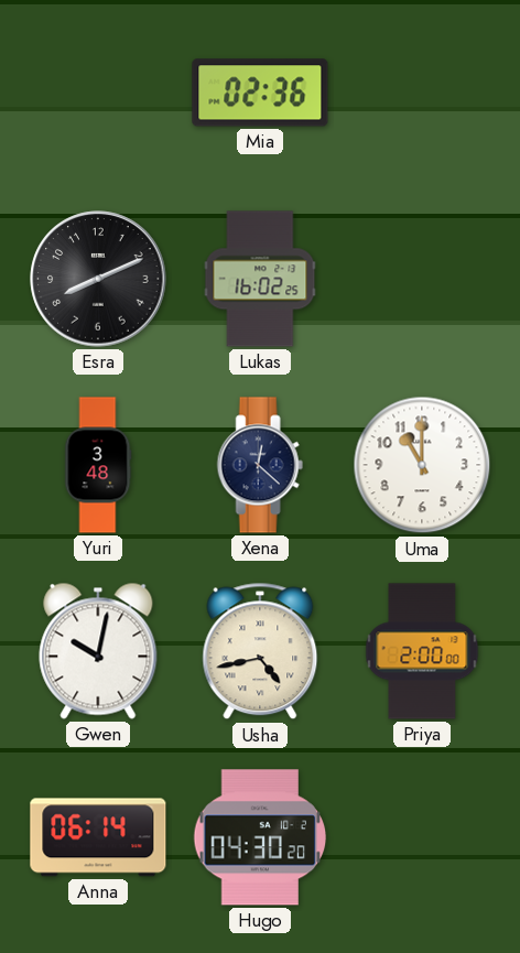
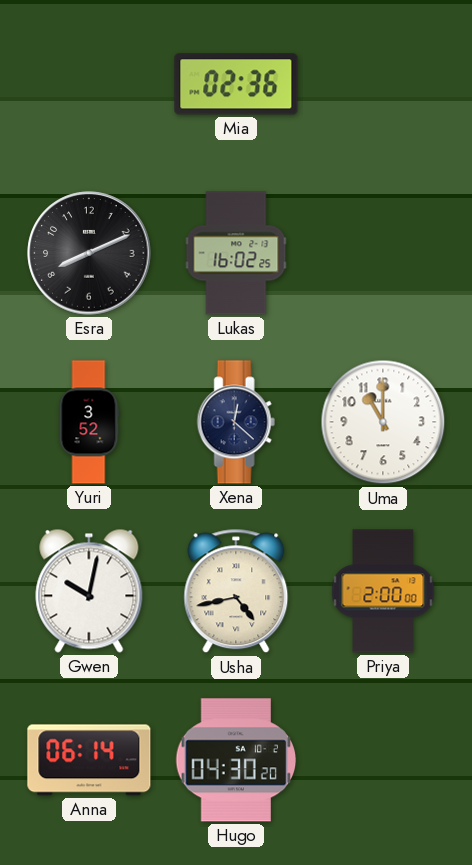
Yuri: 3:48 -> 3:52
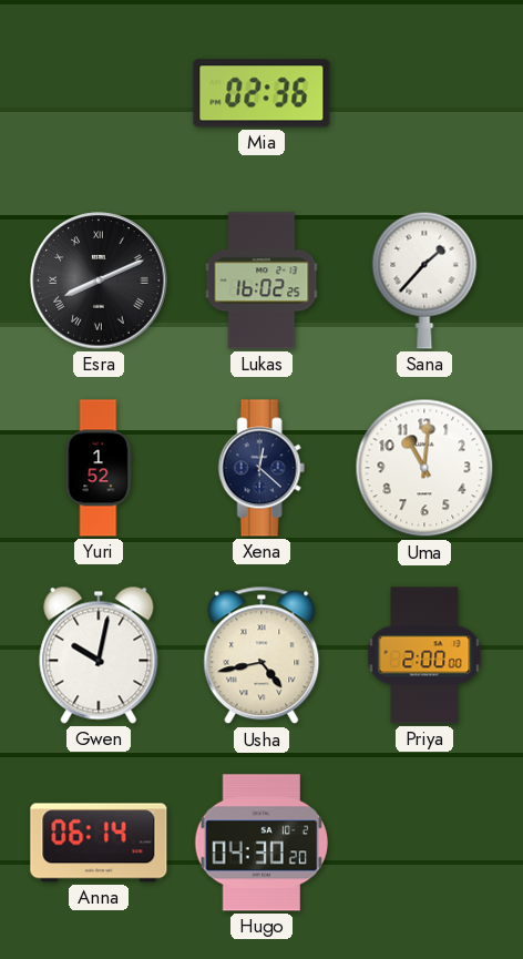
Esra numerals: Arabic -> Roman
Sana: none -> 1:37
Yuri: 3:52 -> 1:52
Uma: 11:00 -> 11:01
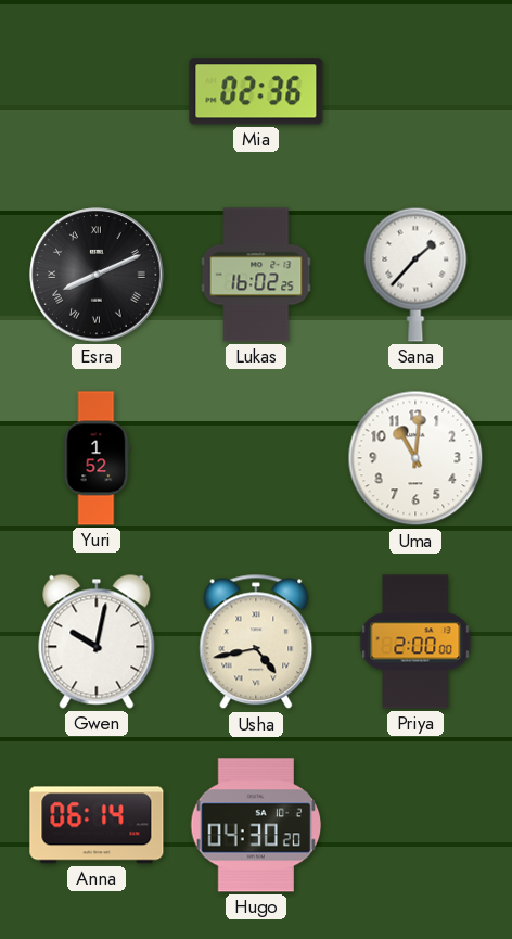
Xena: 12:22 -> none
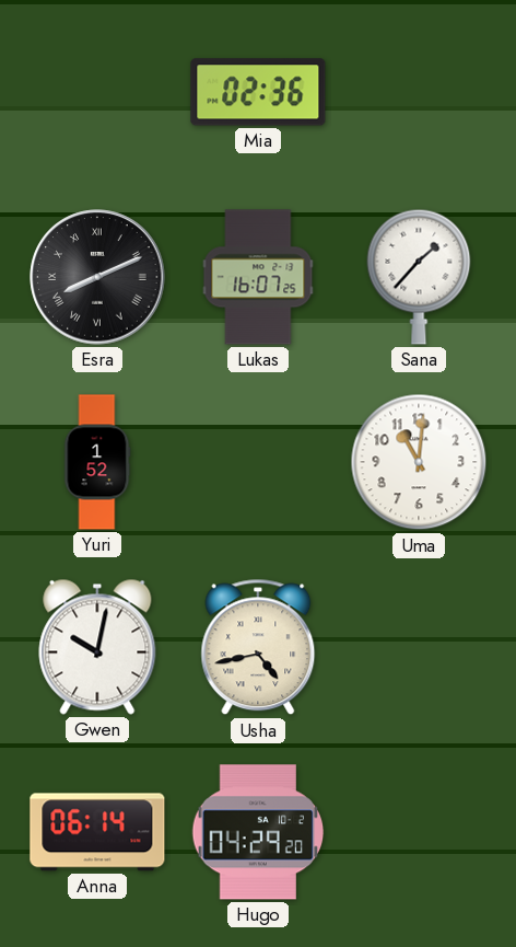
Lukas: 16:02 -> 16:07
Priya: 2:00 -> none
Hugo: 04:30 -> 04:29
